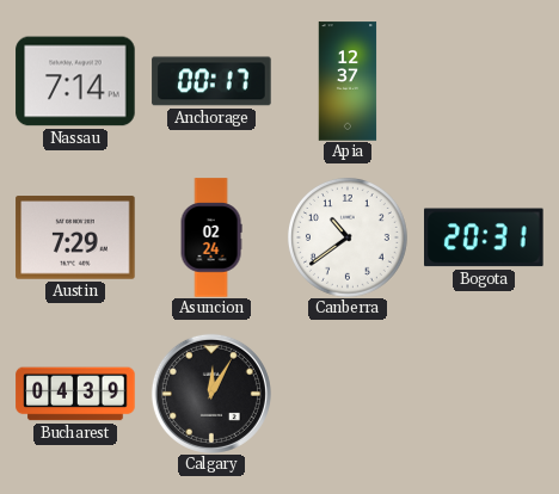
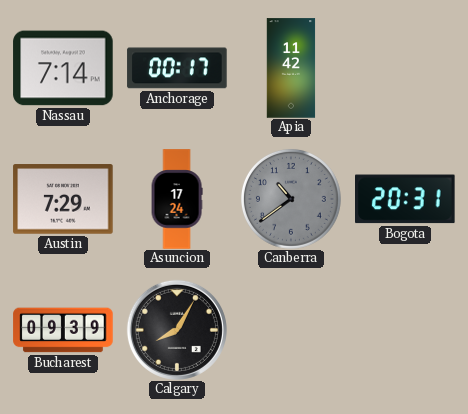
Apia: 12:37 -> 11:42
Asuncion: 02:24 -> 17:24
Canberra dial: white -> grey
Bucharest: 04:39 -> 09:39
Calgary: 12:05 -> 8:05
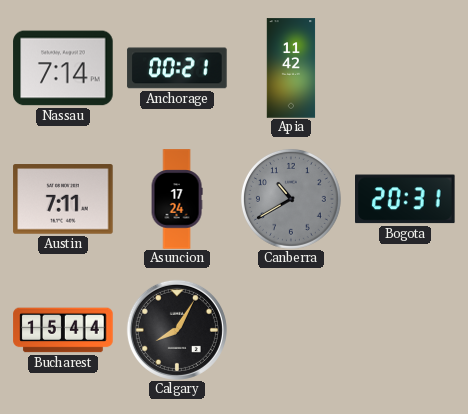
Anchorage: 00:17 -> 00:21
Austin: 7:29 -> 7:11
Canberra: 10:39 -> 10:40
Bucharest: 09:39 -> 15:44
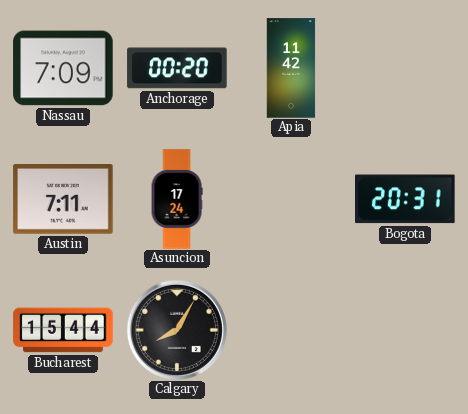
Nassau: 7:14 -> 7:09
Anchorage: 00:21 -> 00:20
Canberra: 10:40 -> none
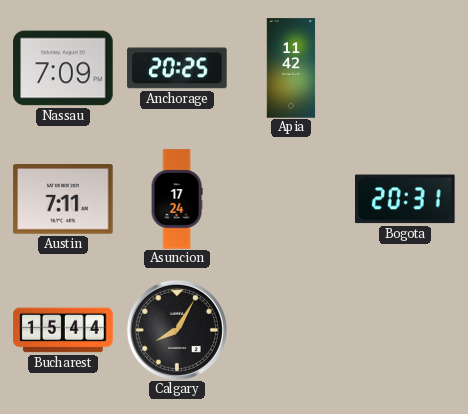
Anchorage: 00:20 -> 20:25
